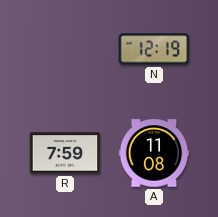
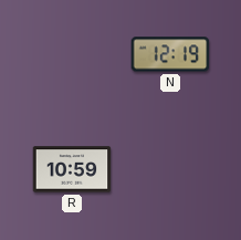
R: 7:59 -> 10:59
A: 11:08 -> none
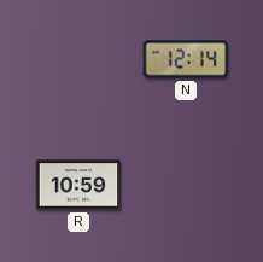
N: 12:19 -> 12:14
